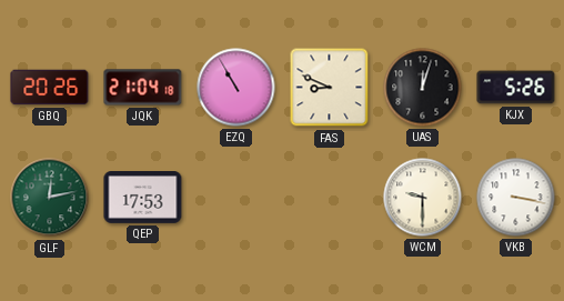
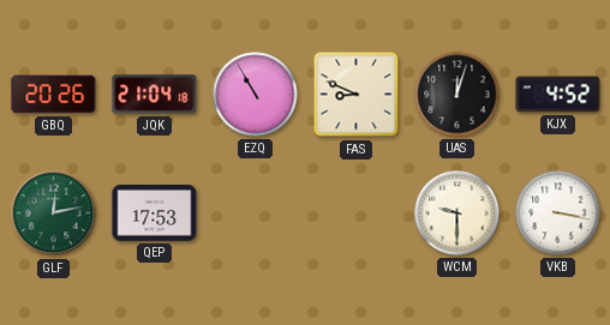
KJX: 5:26 -> 4:52
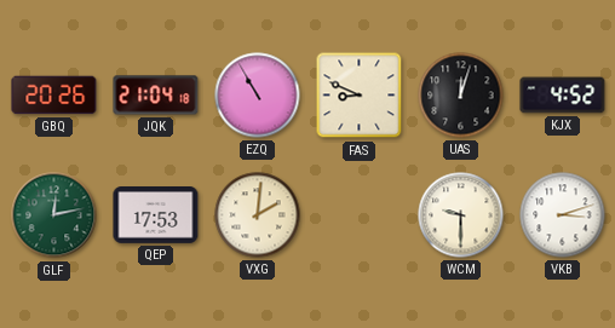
VXG: none -> 2:01
VKB: 3:17 -> 3:12
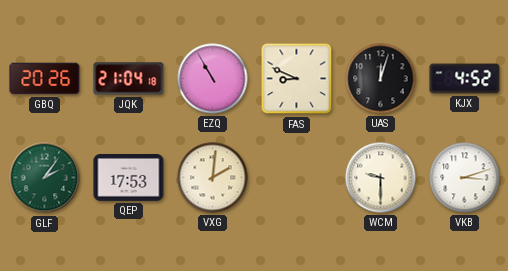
GLF: 12:13 -> 2:06
